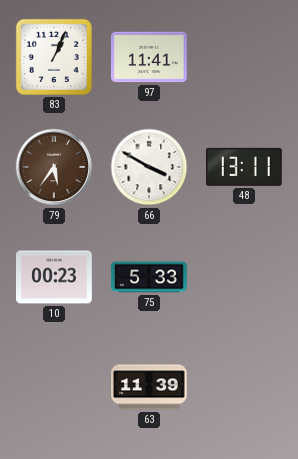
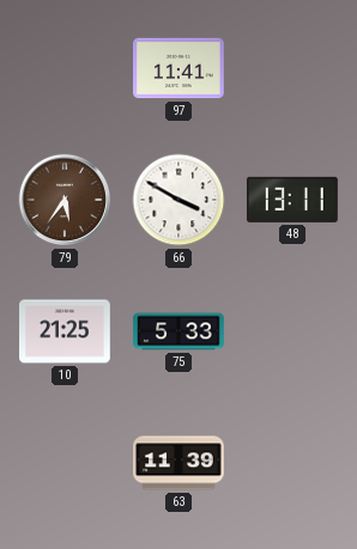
83: 1:04 -> none
10: 00:23 -> 21:25
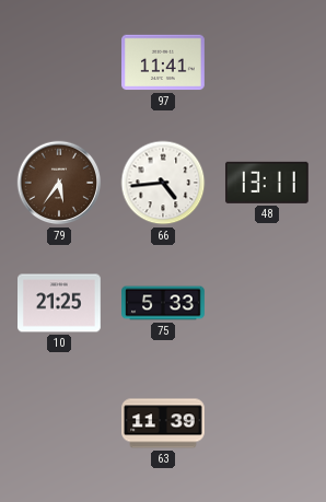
66: 3:50 -> 4:44
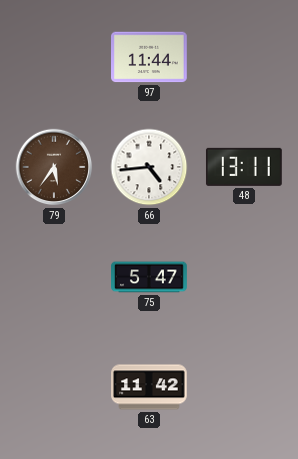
97: 11:41 -> 11:44
10: 21:25 -> none
75: 5:33 -> 5:47
63: 11:39 -> 11:42
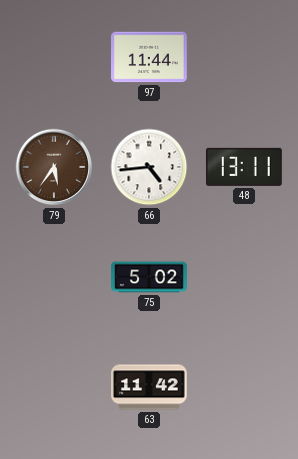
75: 5:47 -> 5:02
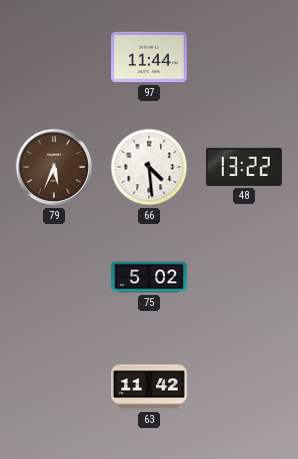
79: 5:36 -> 5:34
66: 4:44 -> 4:29
48: 13:11 -> 13:22
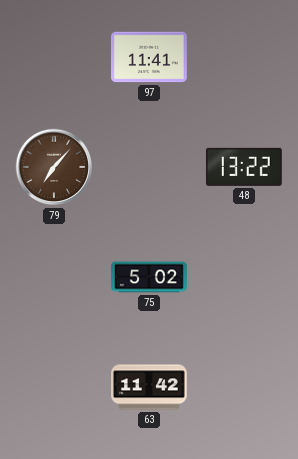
97: 11:44 -> 11:41
79: 5:34 -> 7:07
66: 4:29 -> none
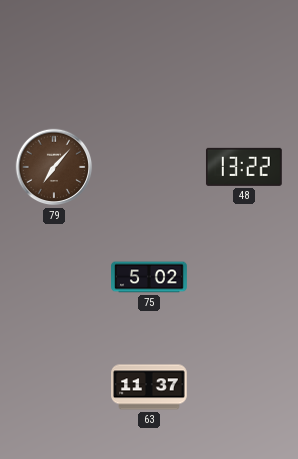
97: 11:41 -> none
63: 11:42 -> 11:37
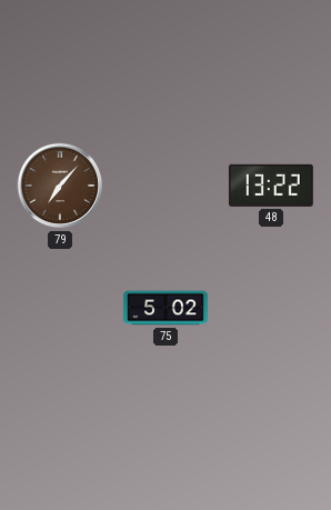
63: 11:37 -> none
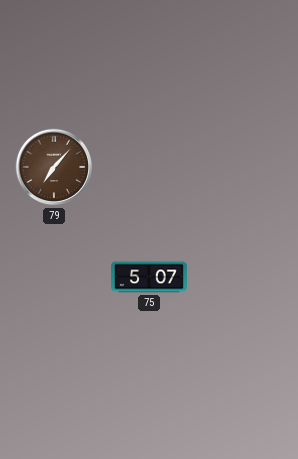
48: 13:22 -> none
75: 5:02 -> 5:07
